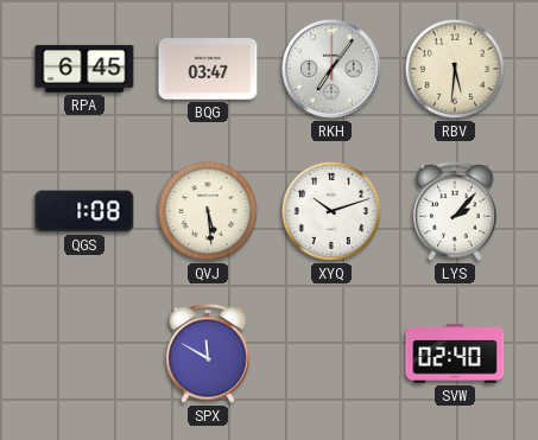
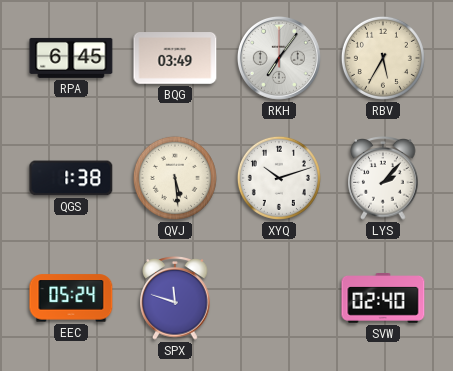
BQG: 03:47 -> 03:49
RBV: 5:31 -> 5:35
QGS: 1:08 -> 1:38
EEC: none -> 05:24
SPX: 11:50 -> 11:48
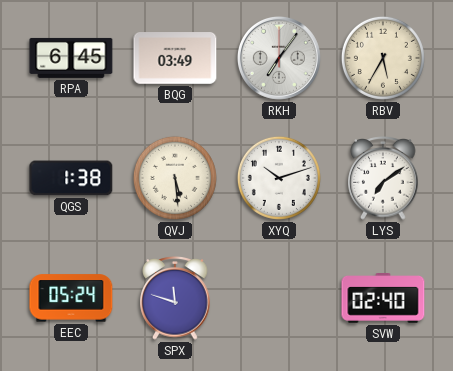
LYS: 2:07 -> 7:09
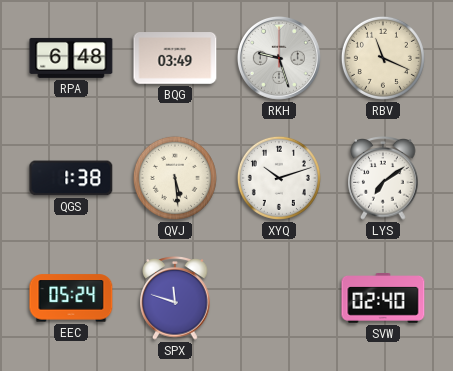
RPA: 6:45 -> 6:48
RKH: 7:06 -> 9:27
RBV: 5:35 -> 11:19
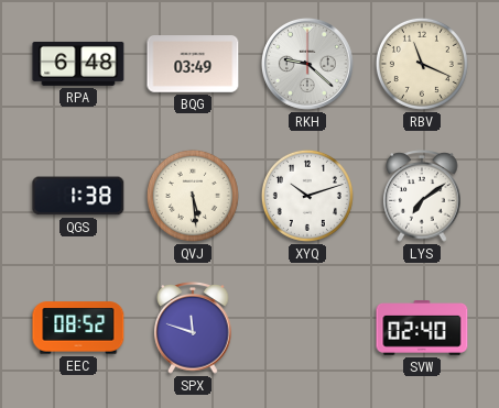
RKH: 9:27 -> 9:22
EEC: 05:24 -> 08:52
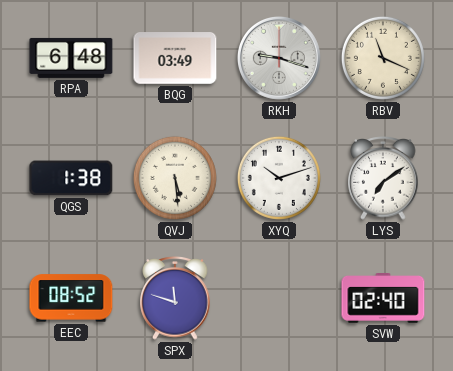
RKH: 9:22 -> 9:18
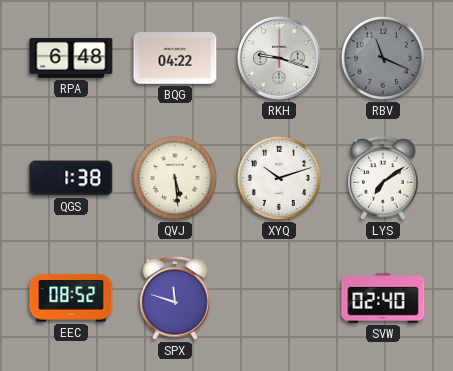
BQG: 03:49 -> 04:22
RBV dial: cream -> grey
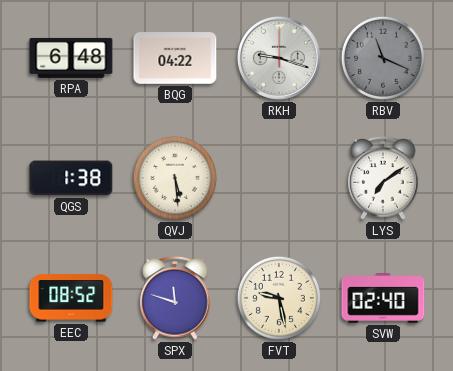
XYQ: 10:12 -> none
FVT: none -> 9:28
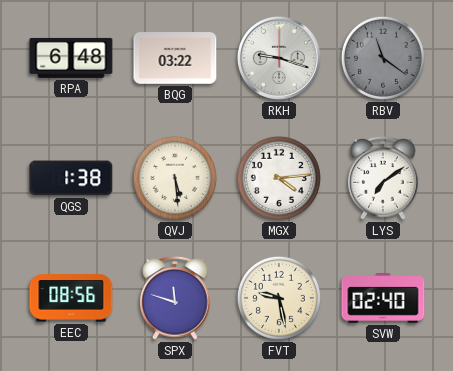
BQG: 04:22 -> 03:22
RBV: 11:19 -> 11:21
MGX: none -> 4:14
EEC: 08:52 -> 08:56
